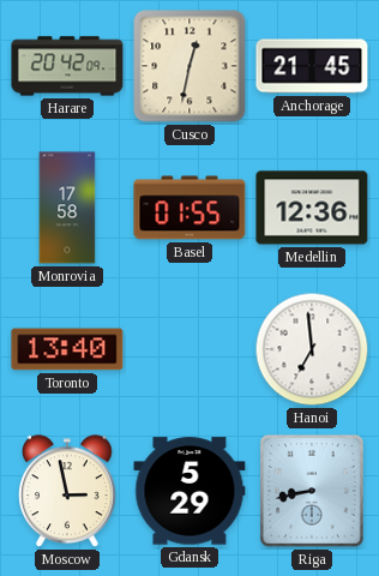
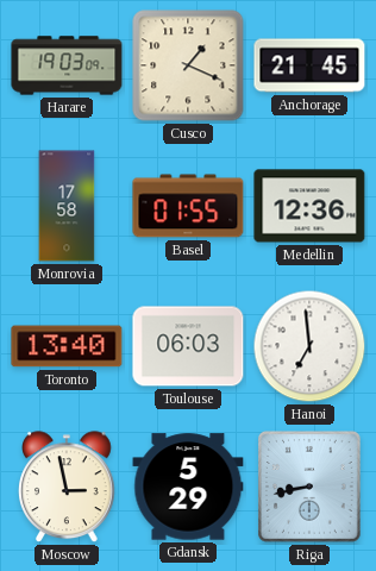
Harare: 20:42 -> 19:03
Cusco: 12:32 -> 1:19
Toulouse: none -> 06:03
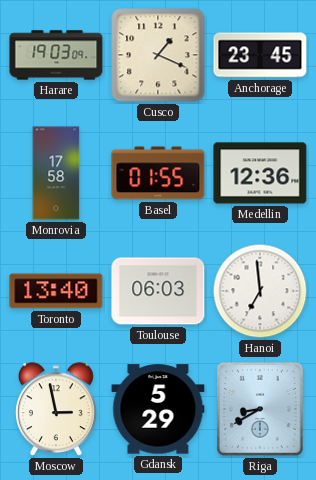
Anchorage: 21:45 -> 23:45
Riga: 8:43 -> 8:40
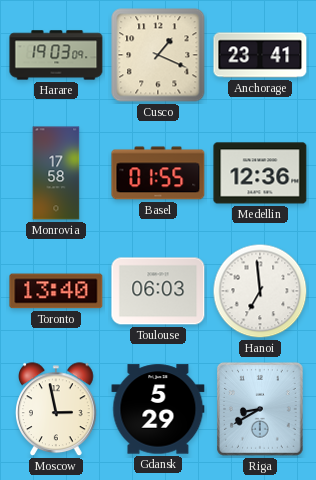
Anchorage: 23:45 -> 23:41
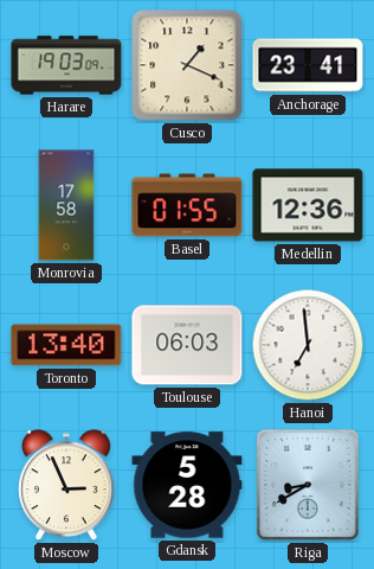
Moscow: 2:58 -> 2:56
Gdansk: 5:29 -> 5:28
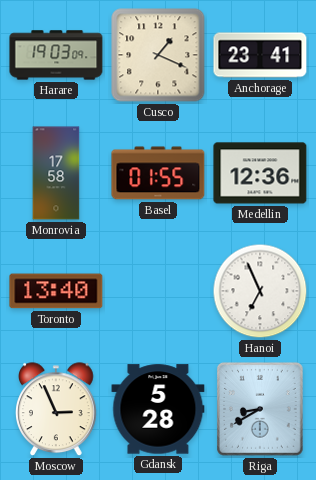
Toulouse: 06:03 -> none
Hanoi: 6:59 -> 6:56
